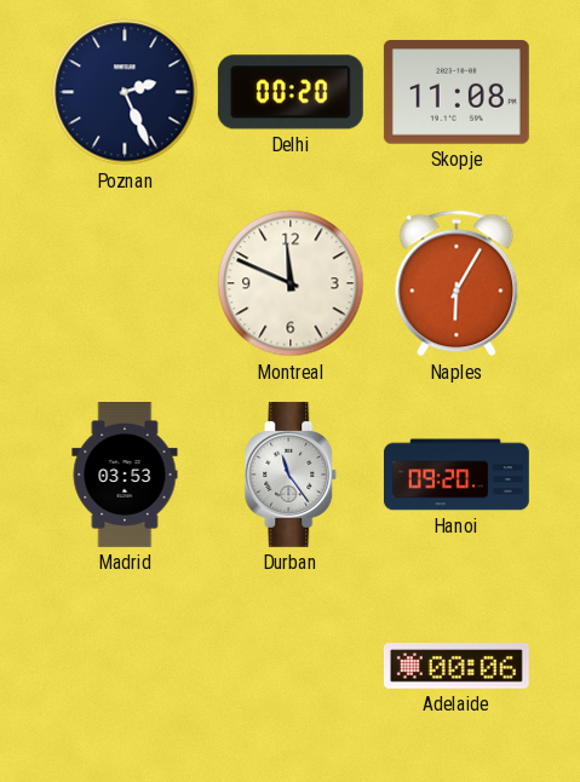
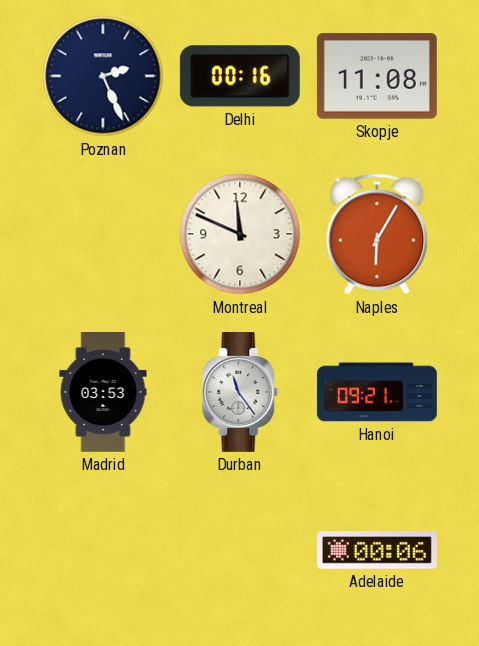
Delhi: 00:20 -> 00:16
Hanoi: 09:20 -> 09:21
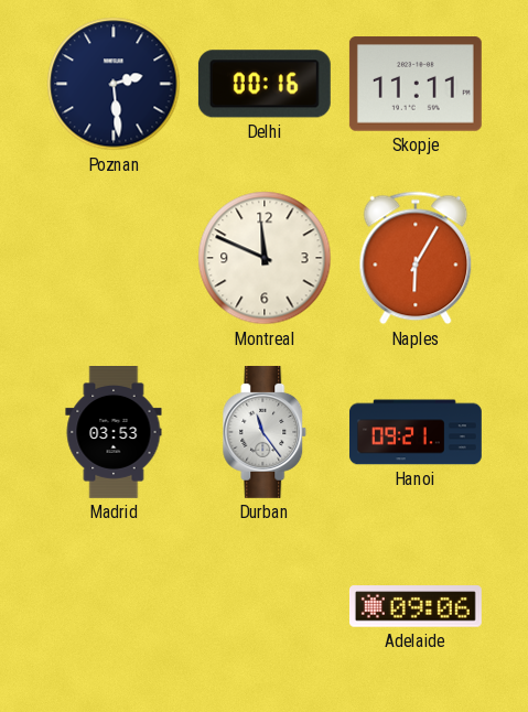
Poznan: 2:26 -> 2:29
Skopje: 11:08 -> 11:11
Adelaide: 00:06 -> 09:06
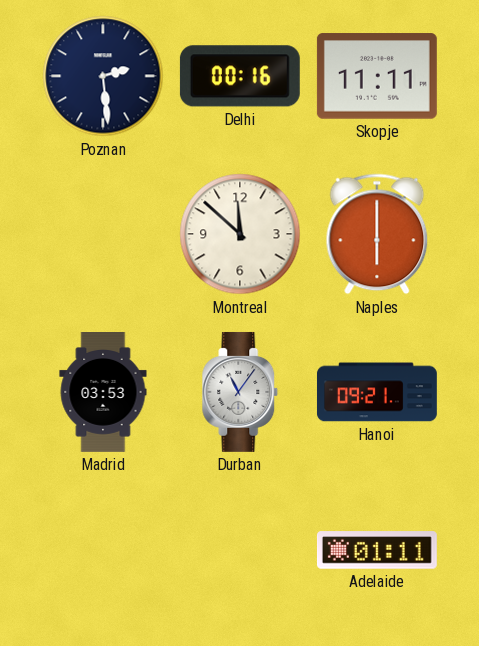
Montreal: 11:49 -> 11:52
Naples: 6:05 -> 6:00
Durban: 11:24 -> 11:06
Adelaide: 09:06 -> 01:11
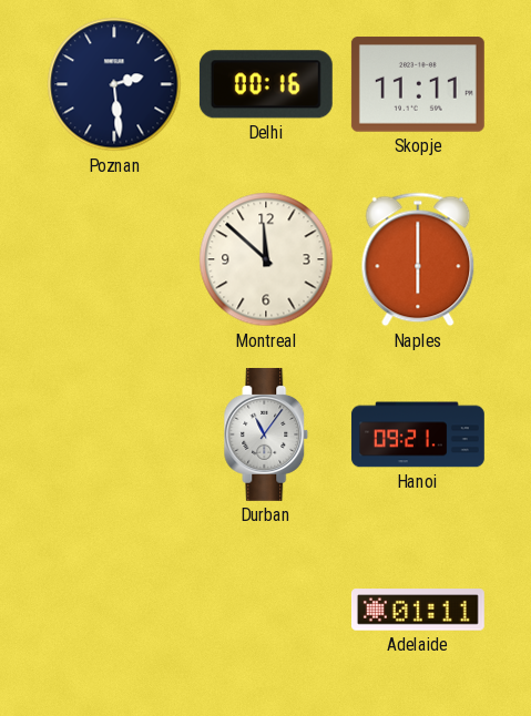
Madrid: 03:53 -> none
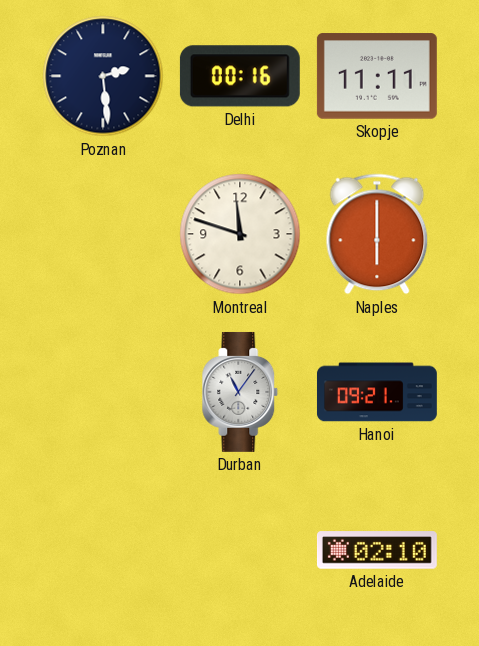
Montreal: 11:52 -> 11:48
Adelaide: 01:11 -> 02:10
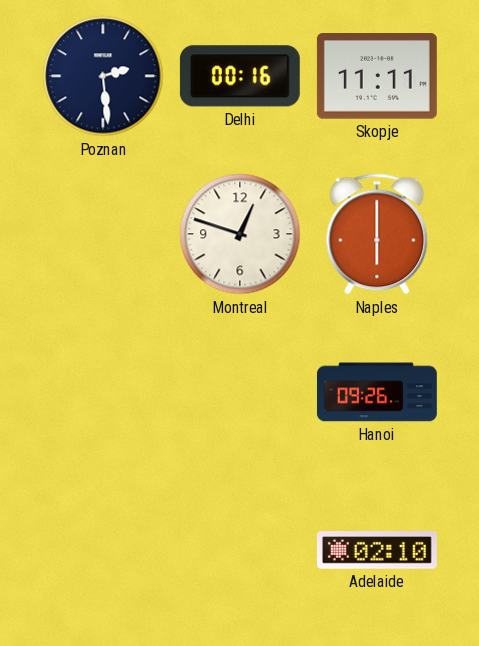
Montreal: 11:48 -> 12:48
Durban: 11:06 -> none
Hanoi: 09:21 -> 09:26
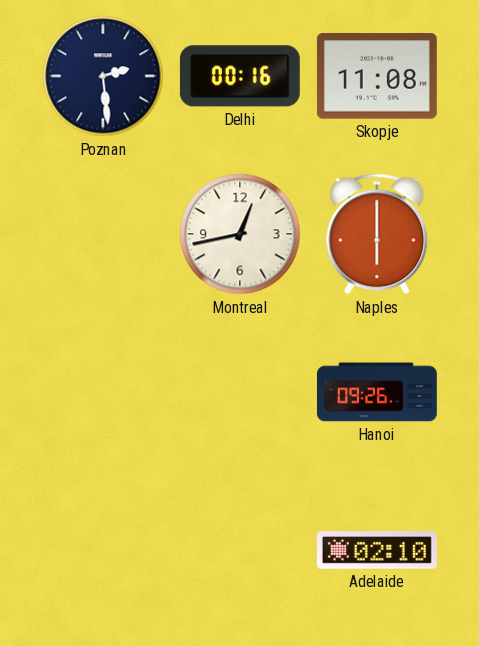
Skopje: 11:11 -> 11:08
Montreal: 12:48 -> 12:43
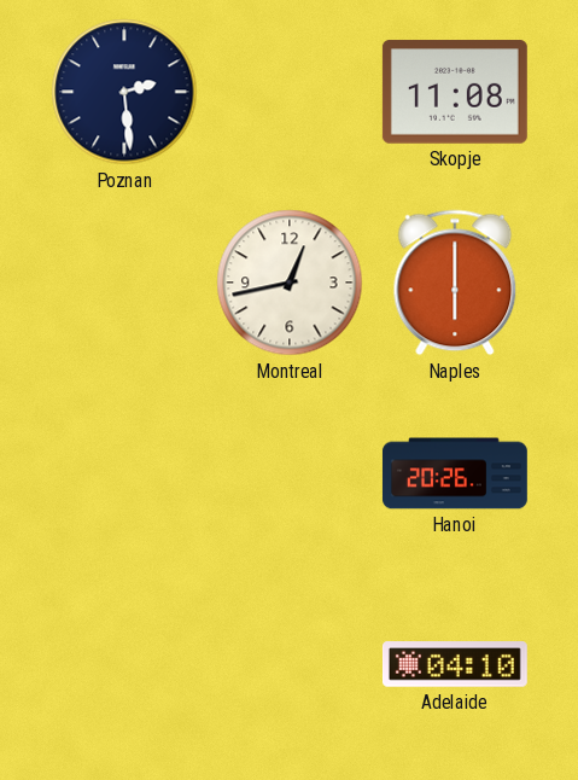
Delhi: 00:16 -> none
Hanoi: 09:26 -> 20:26
Adelaide: 02:10 -> 04:10
